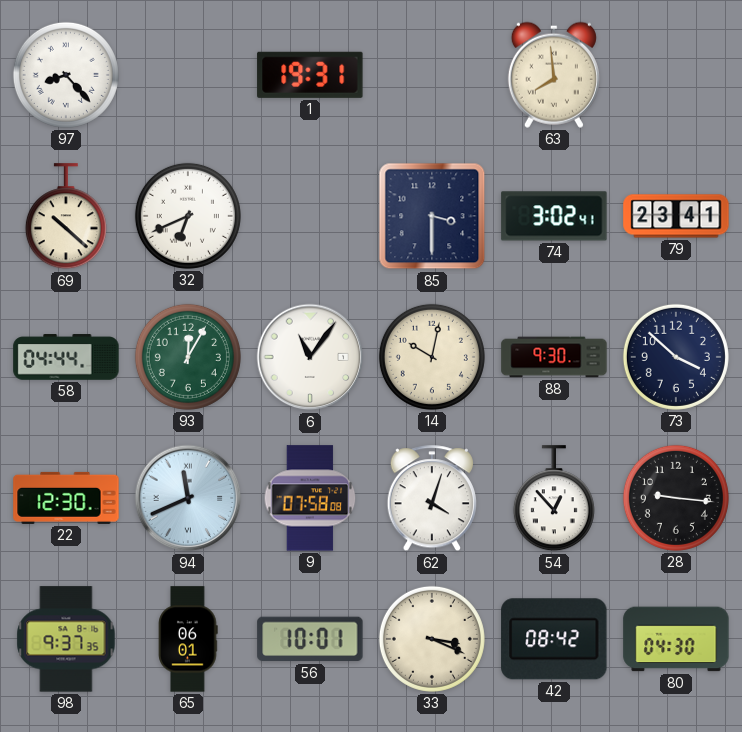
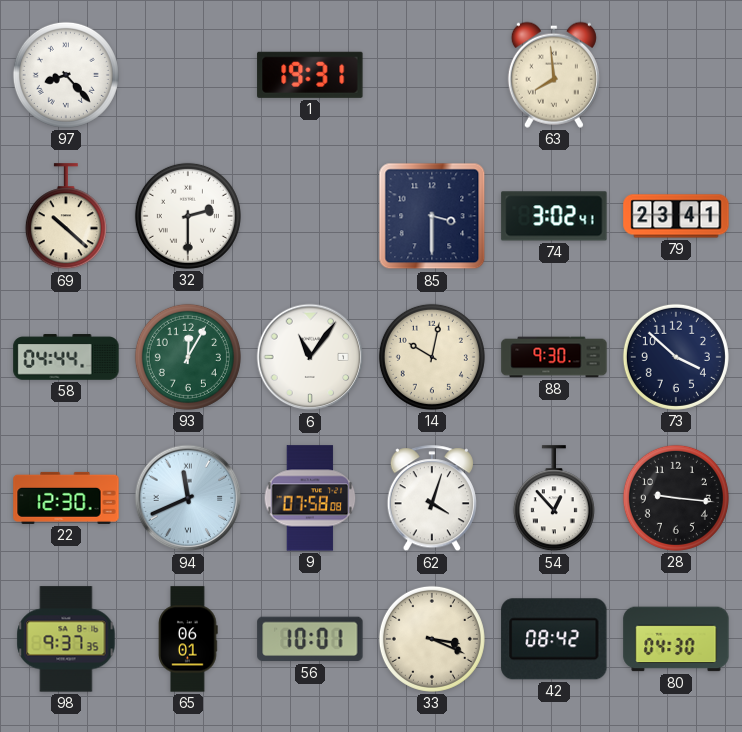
32: 6:41 -> 2:30
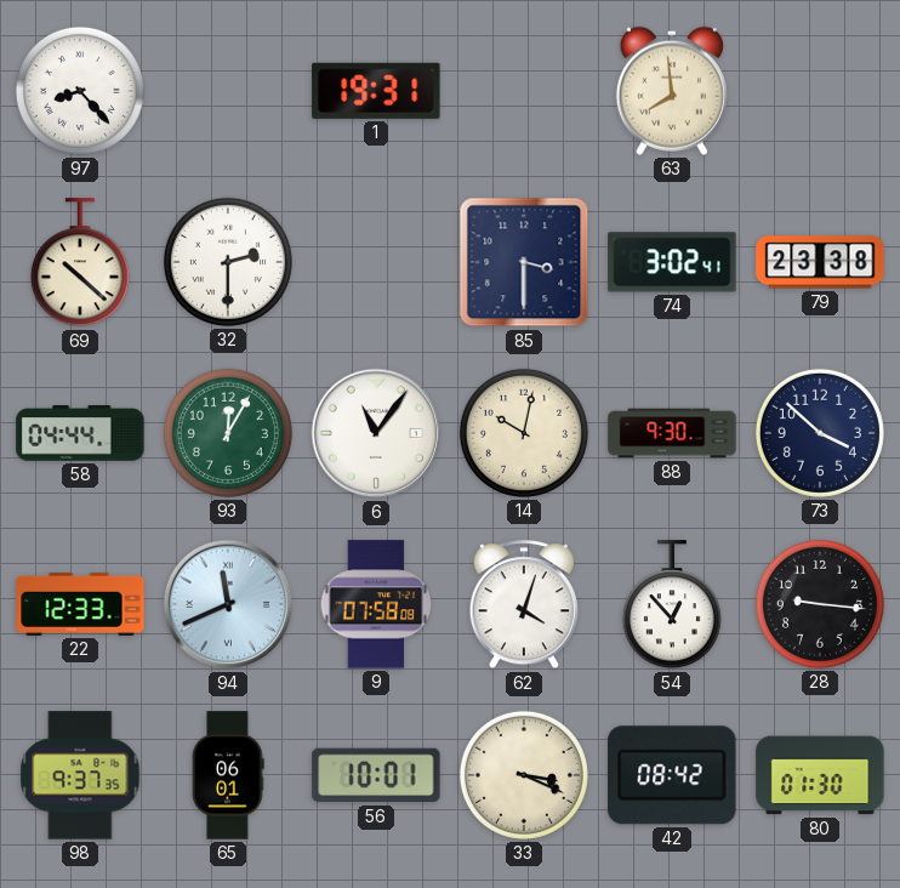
79: 23:41 -> 23:38
22: 12:30 -> 12:33
80: 04:30 -> 01:30
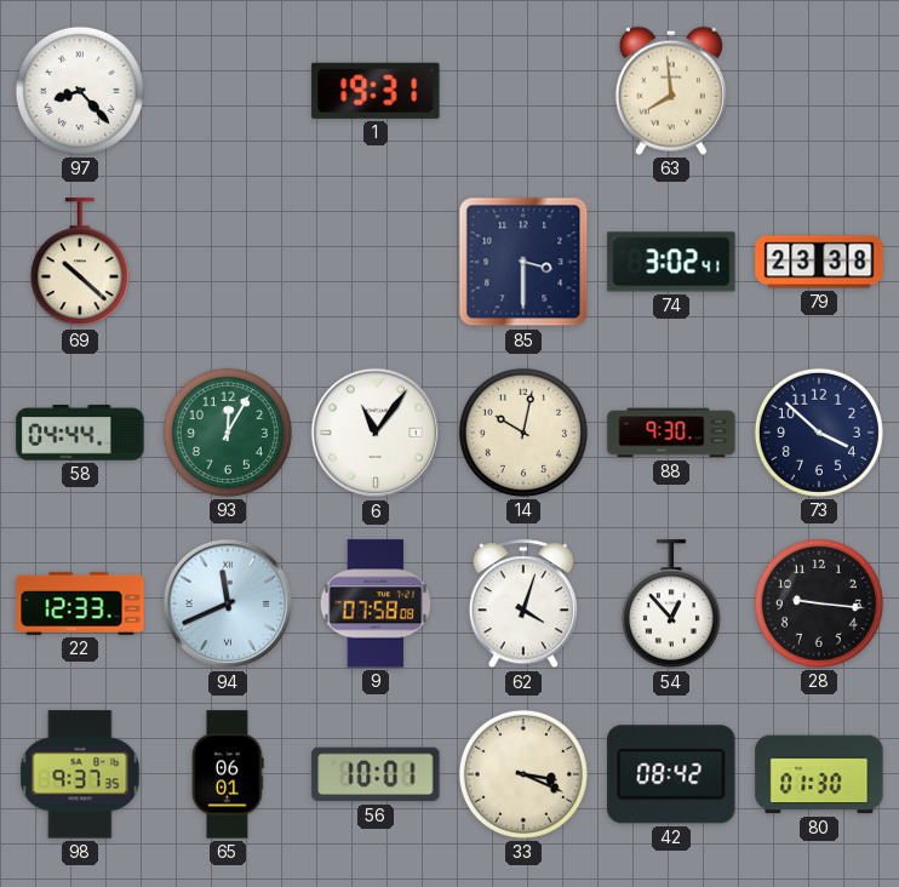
32: 2:30 -> none
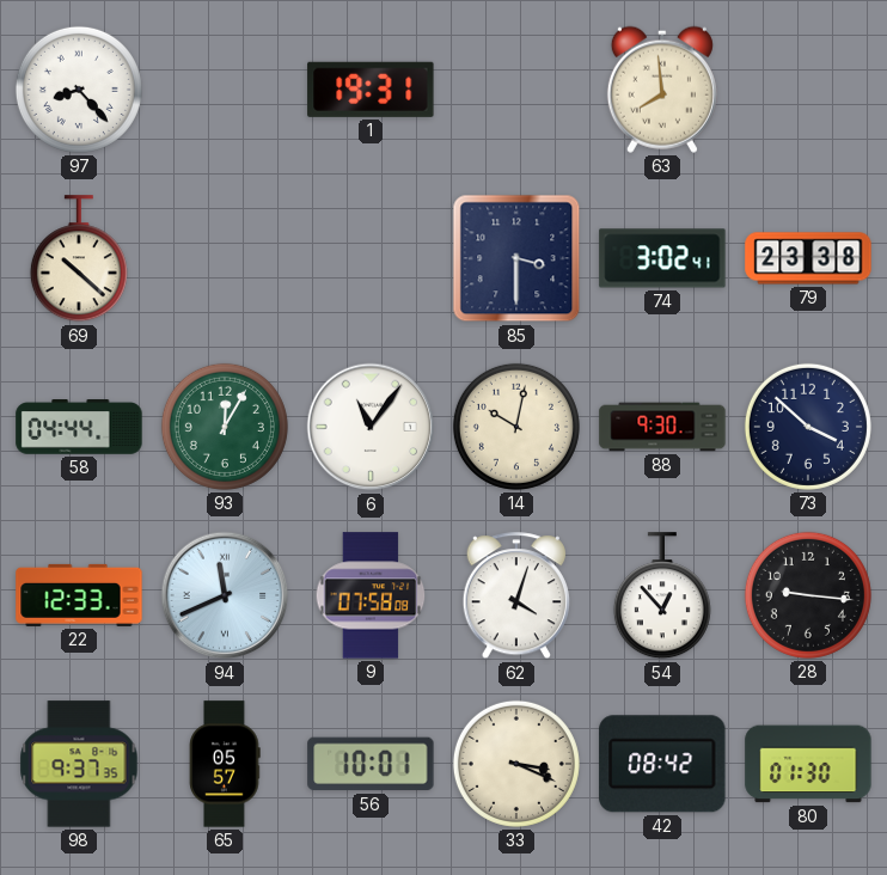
65: 06:01 -> 05:57
